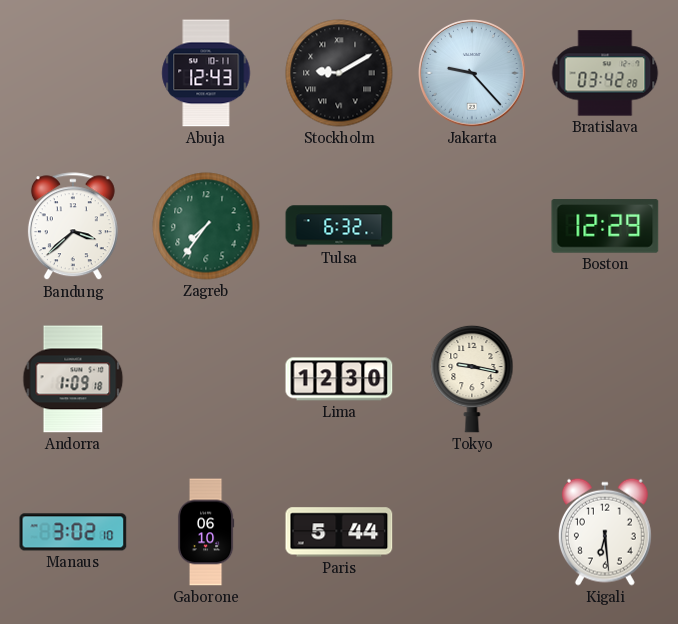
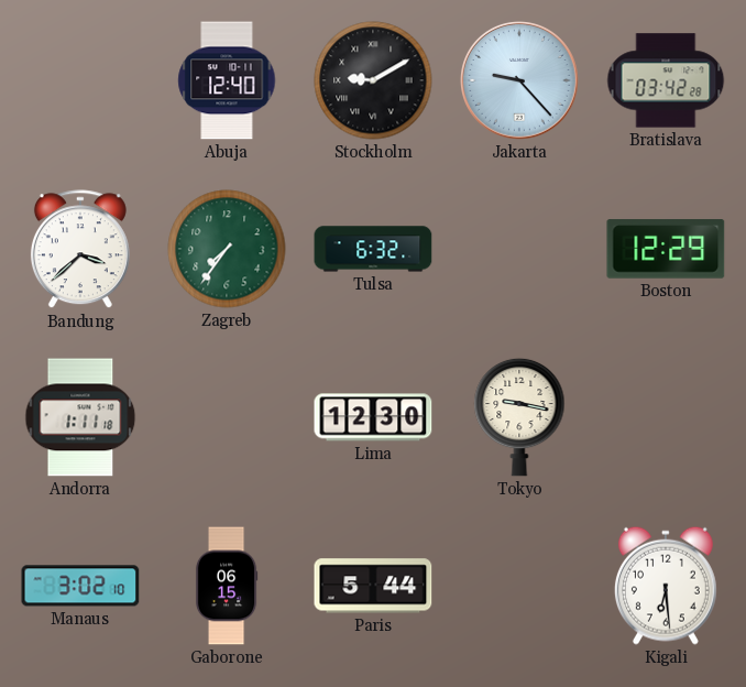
Abuja: 12:43 -> 12:40
Andorra: 1:09 -> 1:11
Gaborone: 06:10 -> 06:15
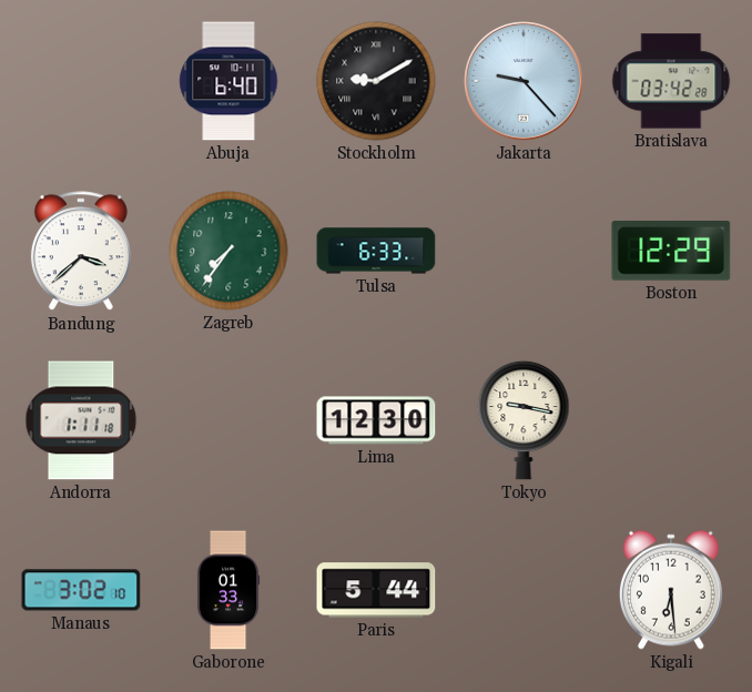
Abuja: 12:40 -> 6:40
Tulsa: 6:32 -> 6:33
Gaborone: 06:15 -> 01:33
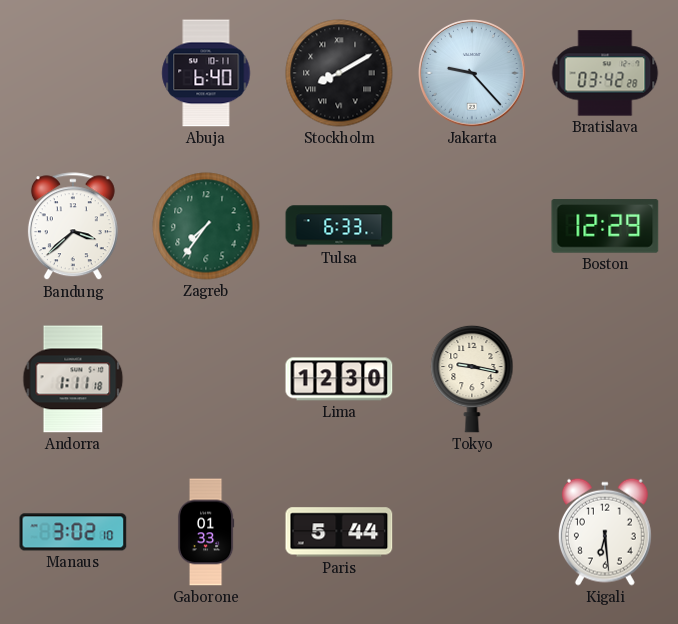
Stockholm: 9:10 -> 8:10
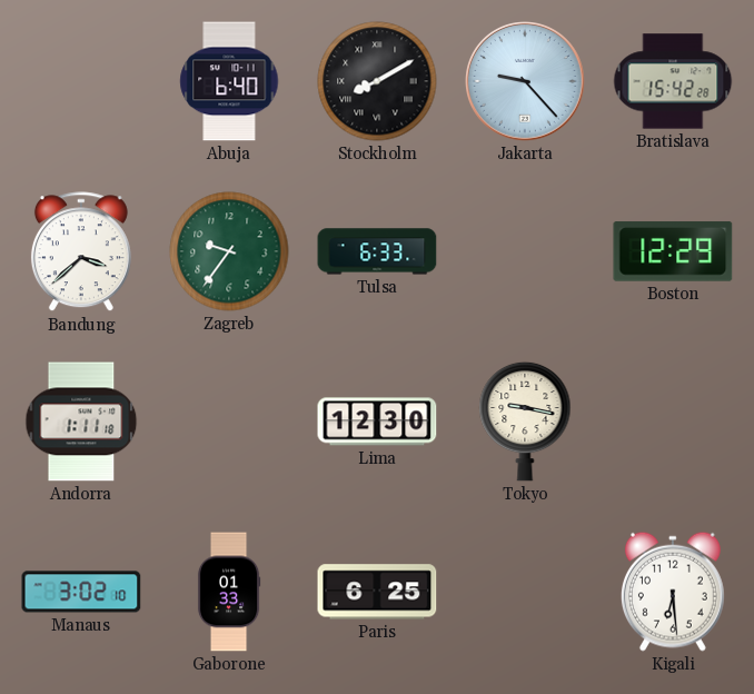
Bratislava: 03:42 -> 15:42
Zagreb: 7:36 -> 9:36
Paris: 5:44 -> 6:25
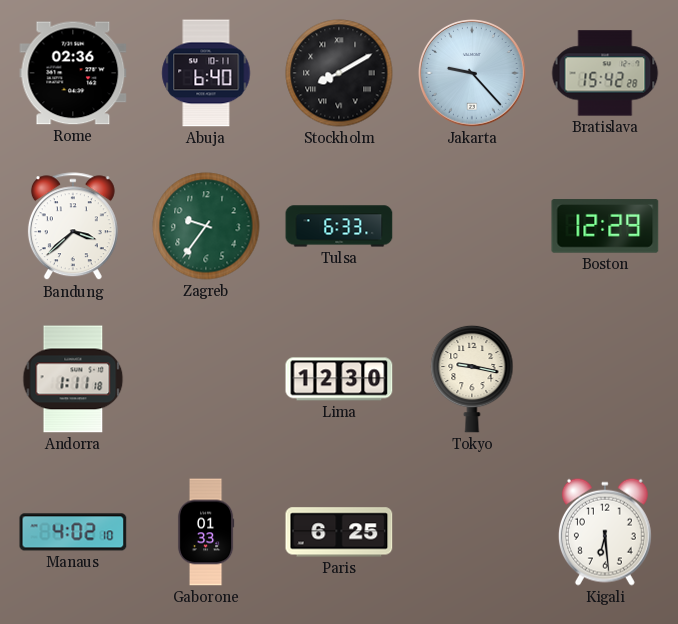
Rome: none -> 02:36
Manaus: 3:02 -> 4:02
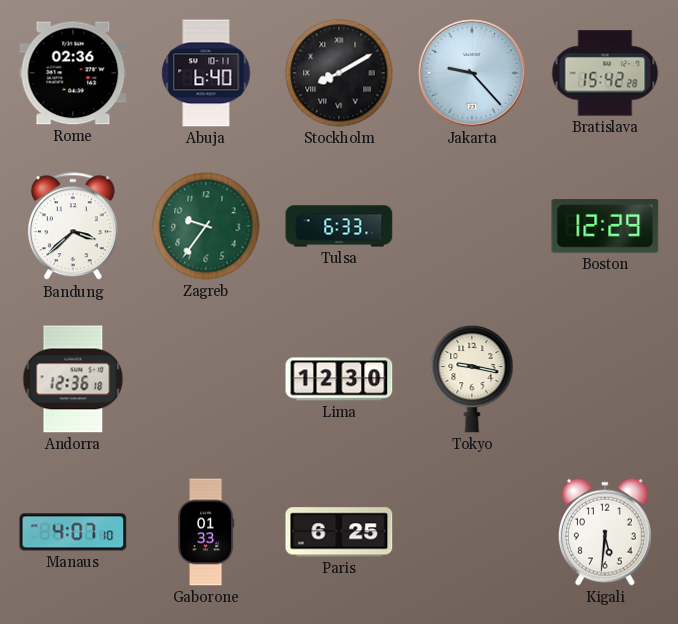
Andorra: 1:11 -> 12:36
Manaus: 4:02 -> 4:07
Kigali: 6:29 -> 5:31
